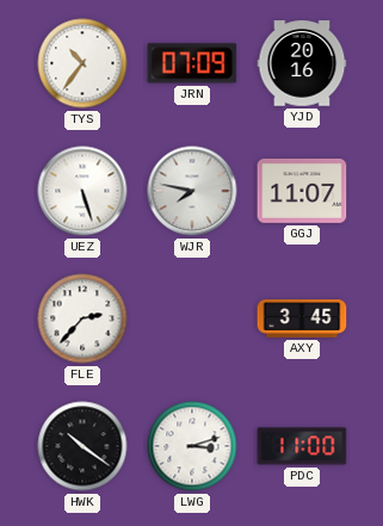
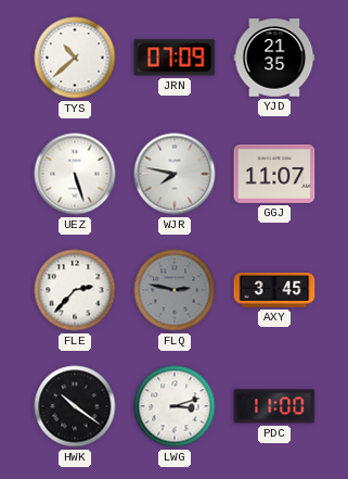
TYS: 10:36 -> 10:38
YJD: 20:16 -> 21:35
FLQ: none -> 2:47
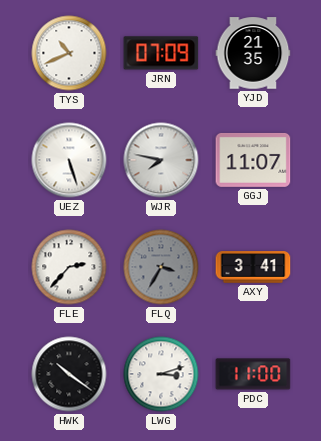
TYS: 10:38 -> 10:41
FLQ: 2:47 -> 3:35
AXY: 3:45 -> 3:41
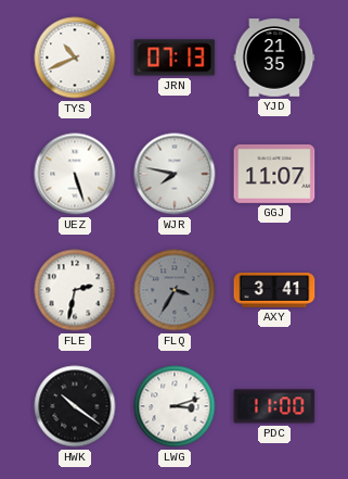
JRN: 07:09 -> 07:13
FLE: 2:37 -> 2:32
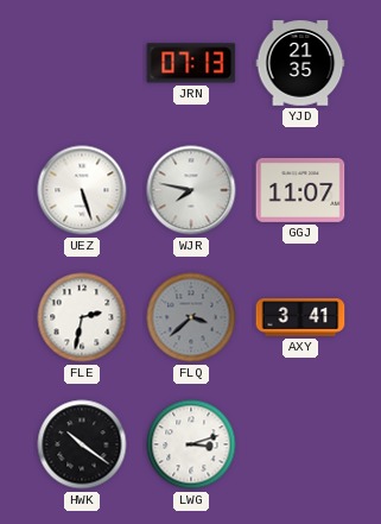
TYS: 10:41 -> none
FLQ: 3:35 -> 3:38
PDC: 11:00 -> none
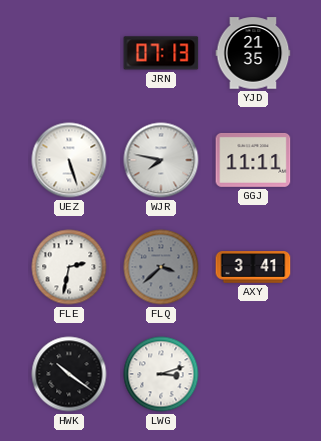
GGJ: 11:07 -> 11:11
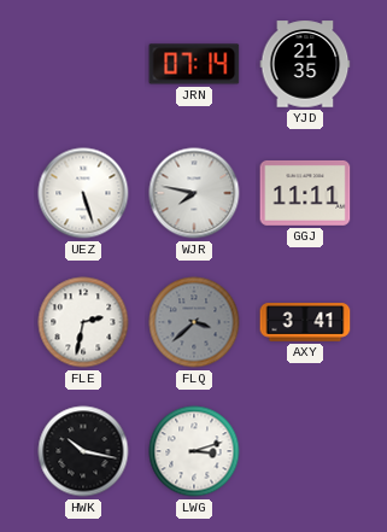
JRN: 07:13 -> 07:14
HWK: 10:21 -> 10:17
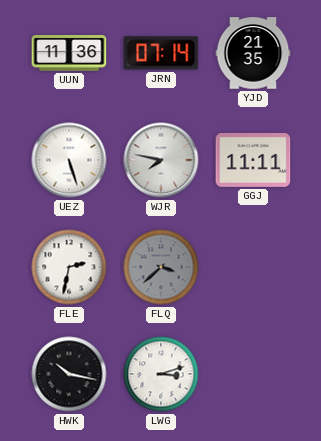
UUN: none -> 11:36
AXY: 3:41 -> none
